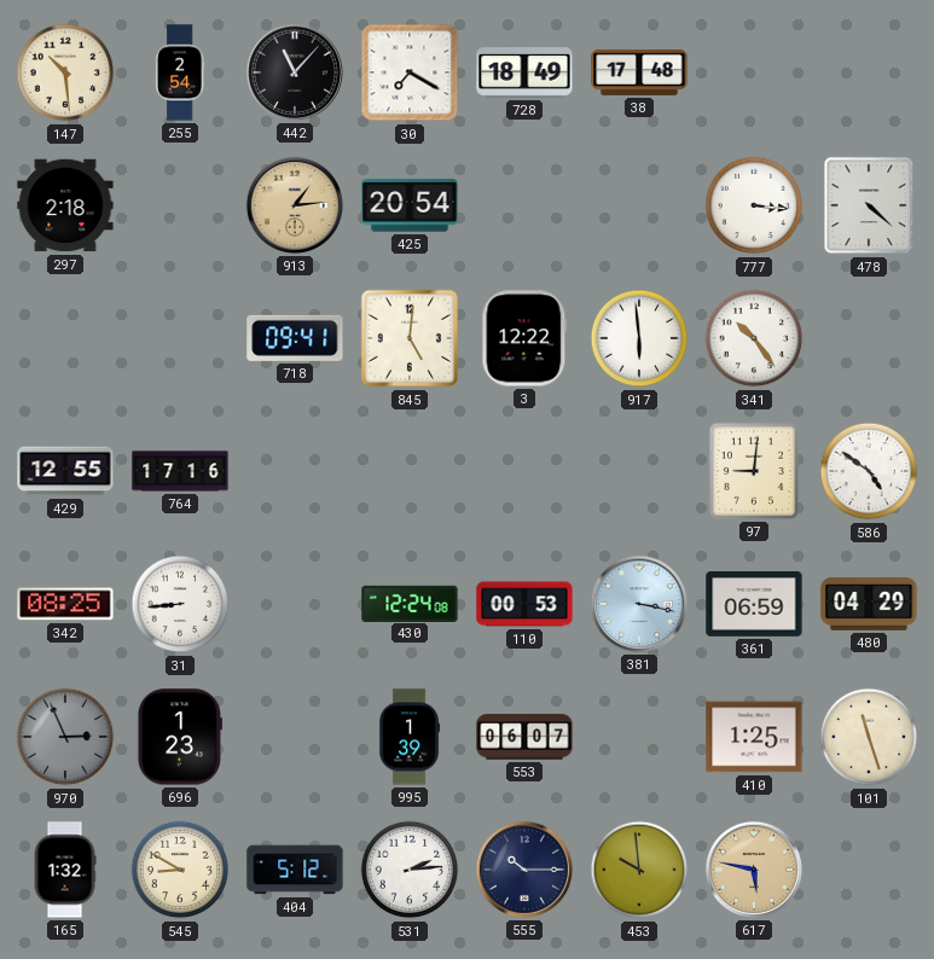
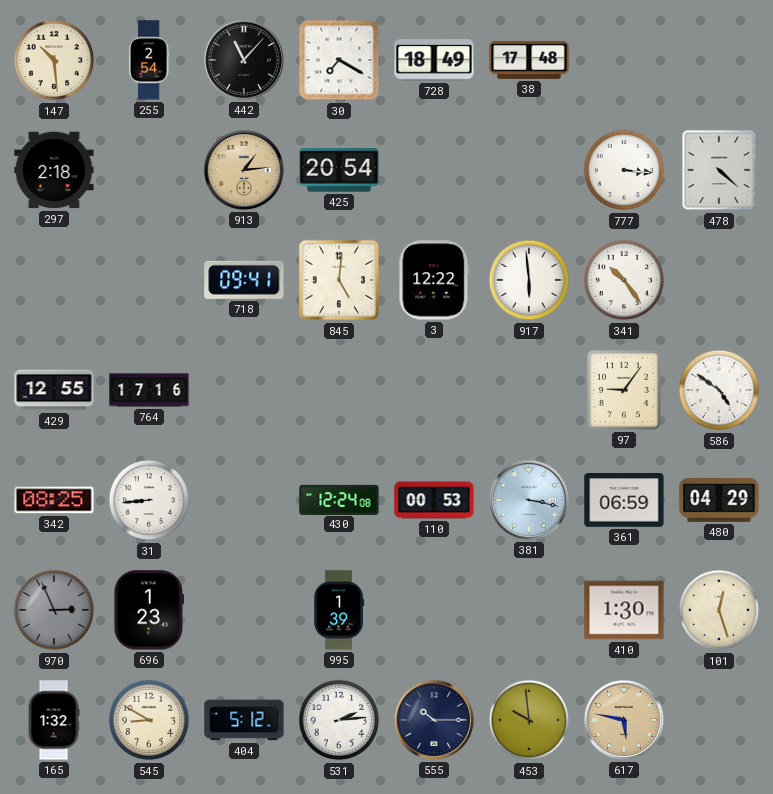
97: 9:01 -> 9:06
553: 06:07 -> none
410: 1:25 -> 1:30
101: 11:27 -> 12:27
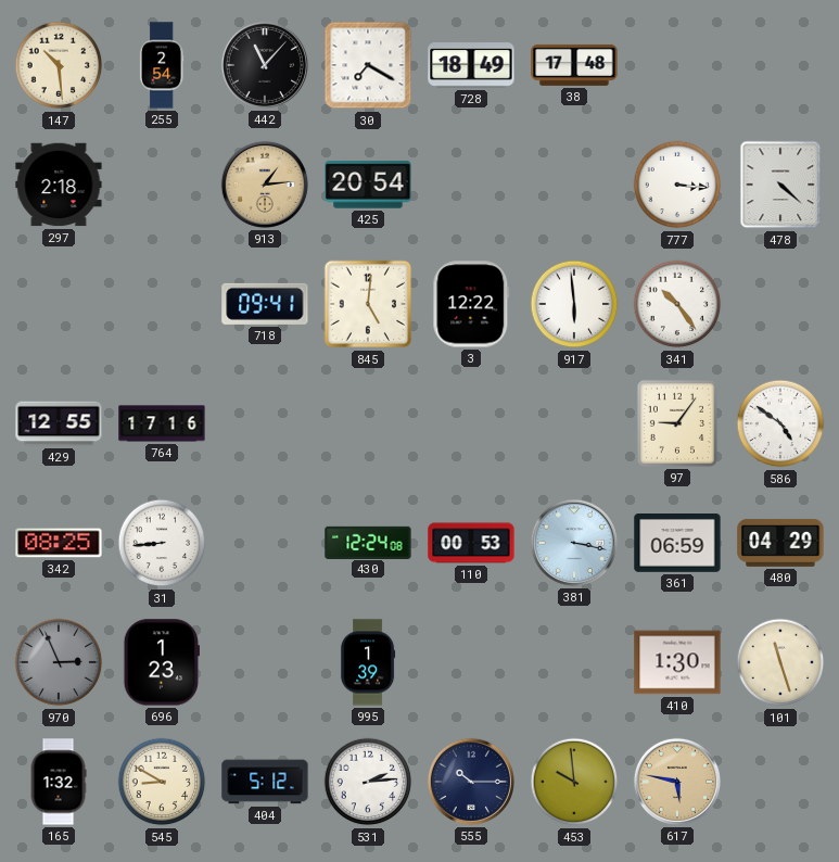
101: 12:27 -> 11:27
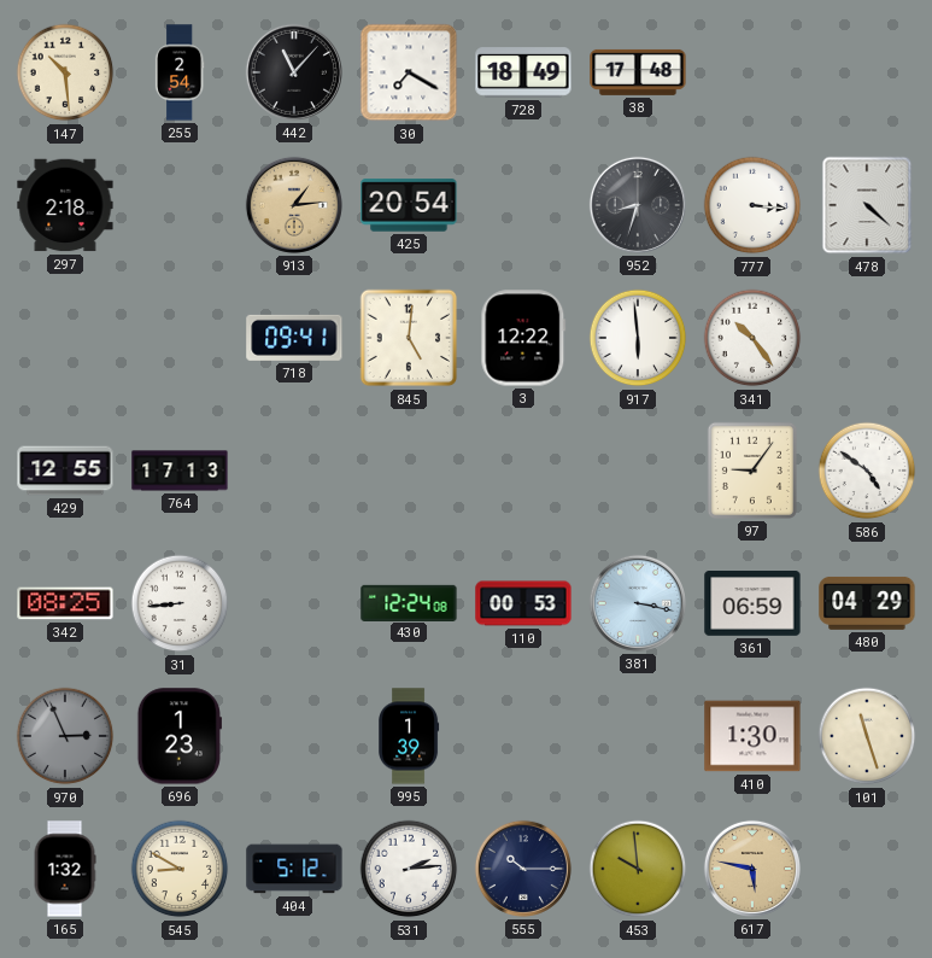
952: none -> 8:33
764: 17:16 -> 17:13
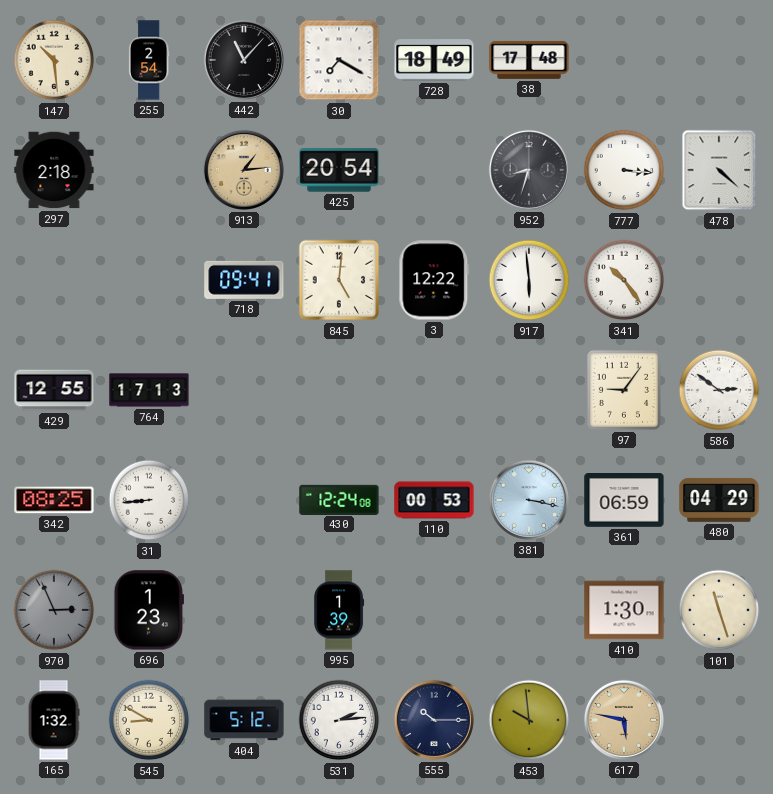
586: 4:51 -> 2:51
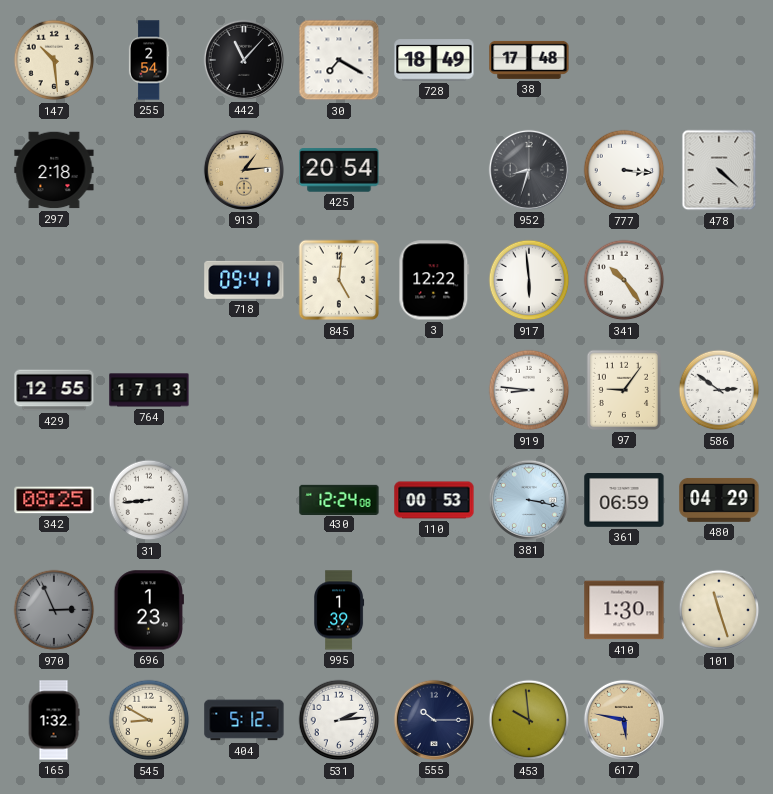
919: none -> 8:46
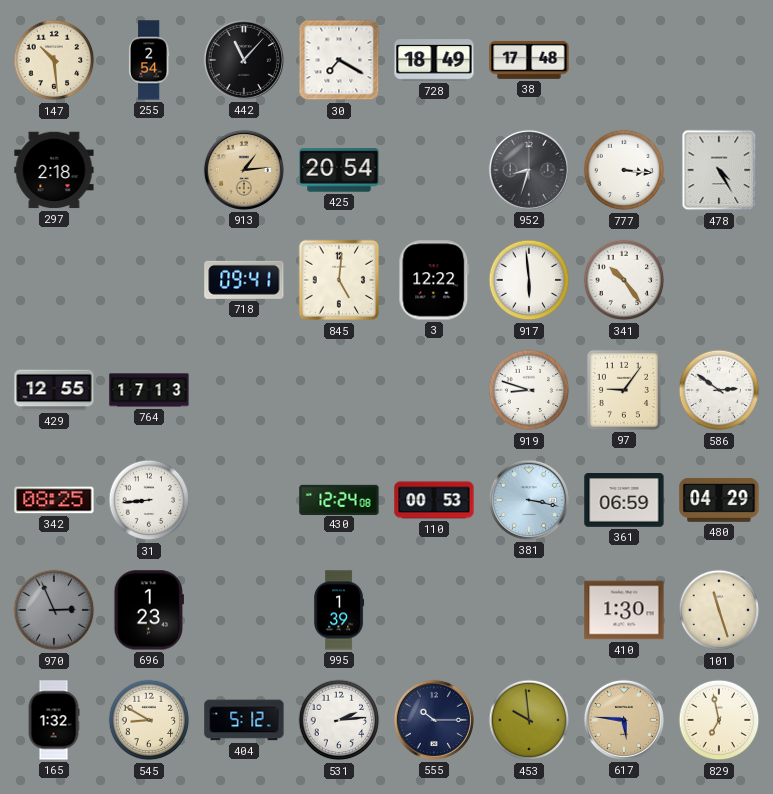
478: 4:22 -> 4:25
919: 8:46 -> 8:48
617: 5:47 -> 5:46
829: none -> 6:58
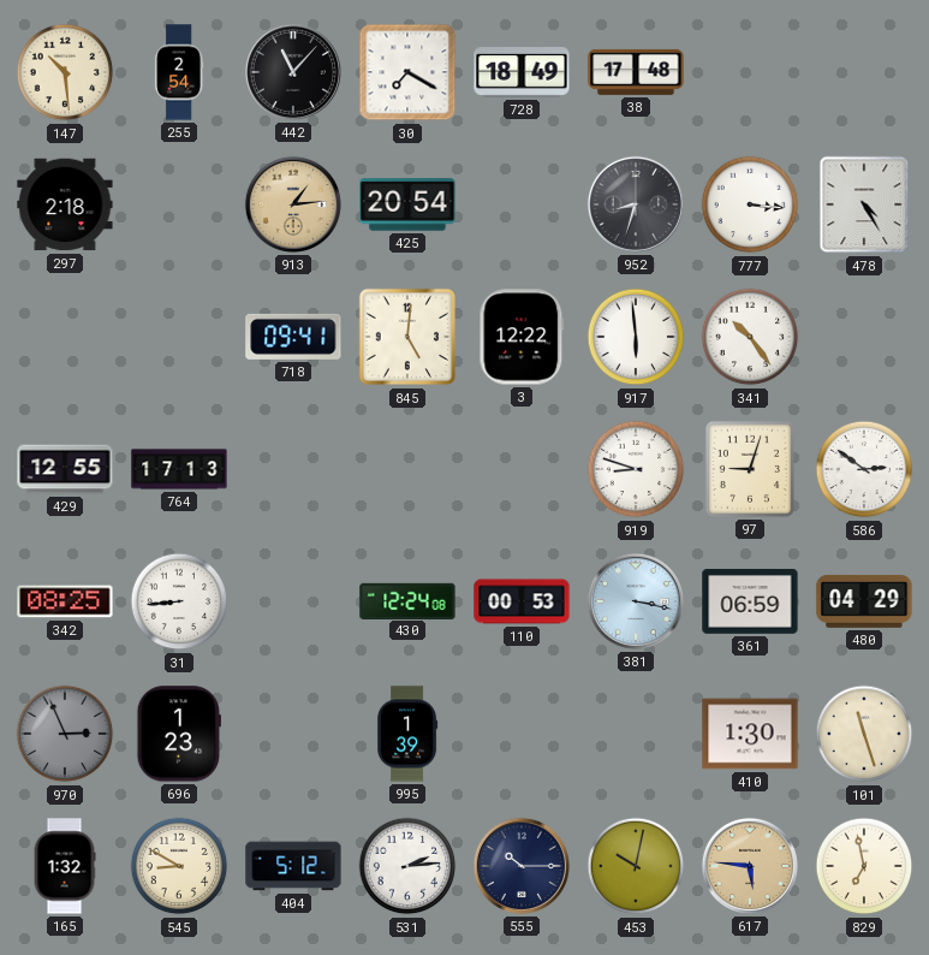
97: 9:06 -> 9:03
453: 9:59 -> 10:02
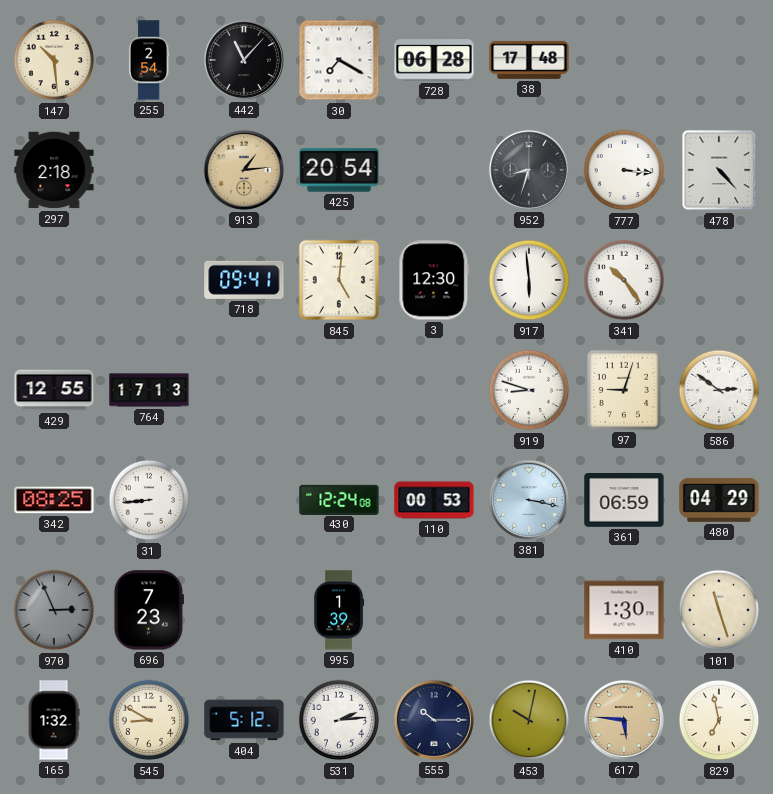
728: 18:49 -> 06:28
478: 4:25 -> 4:23
3: 12:22 -> 12:30
696: 1:23 -> 7:23
